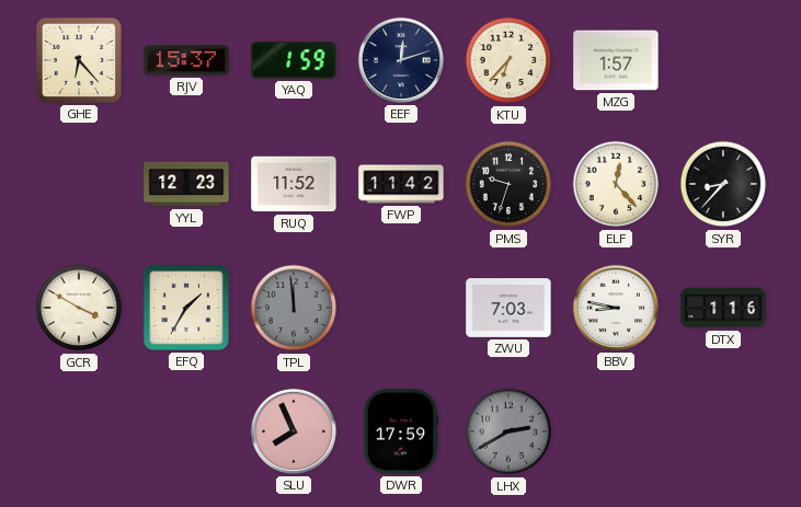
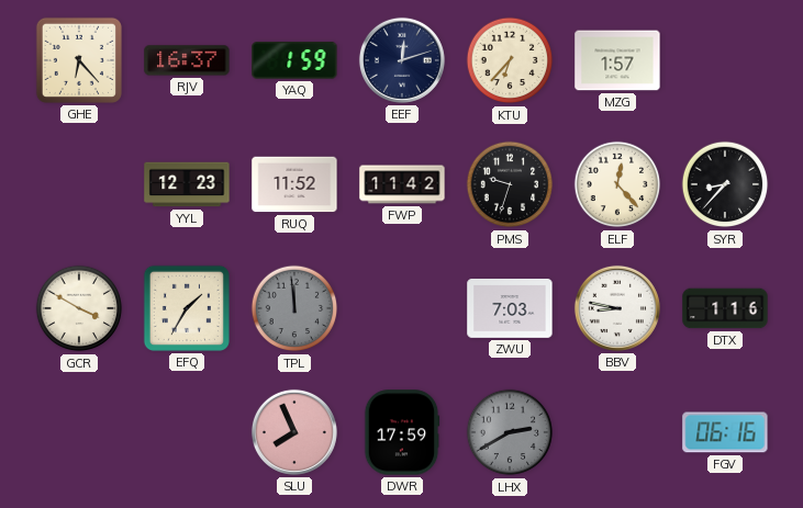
RJV: 15:37 -> 16:37
FGV: none -> 06:16
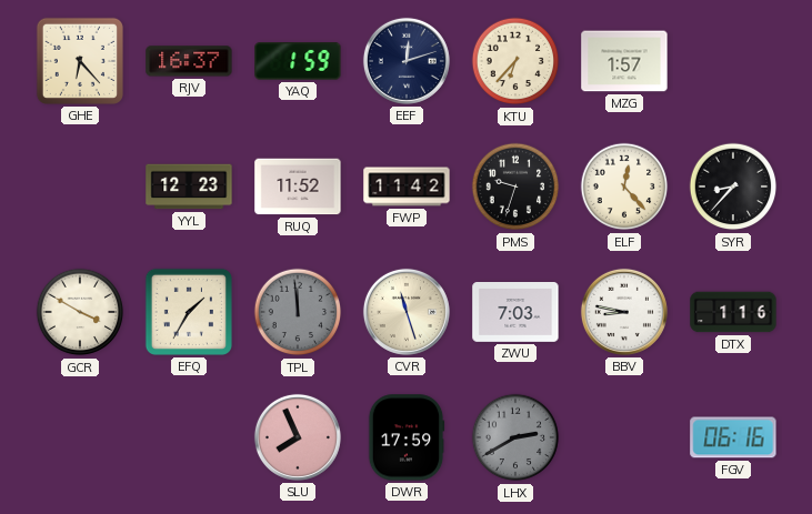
CVR: none -> 11:27
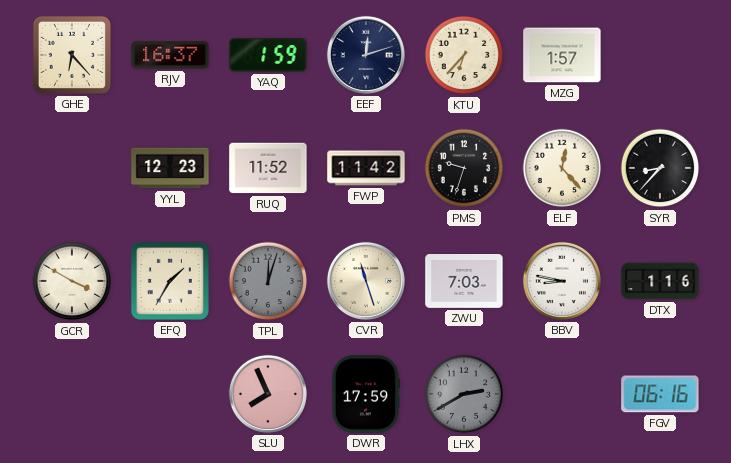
TPL: 11:59 -> 12:03
